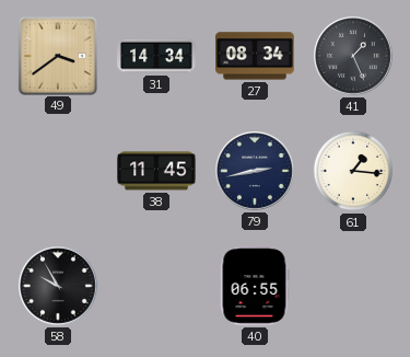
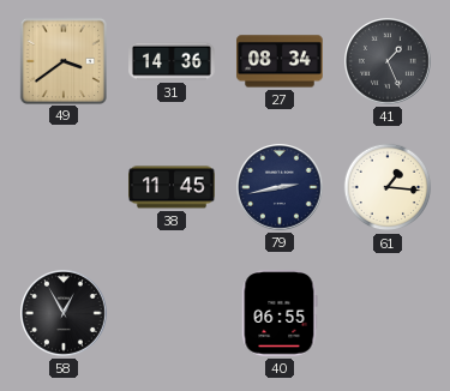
31: 14:34 -> 14:36
58: 9:55 -> 12:55
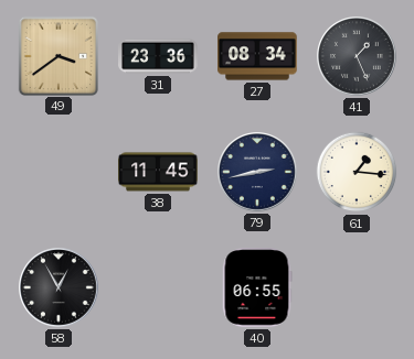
31: 14:36 -> 23:36
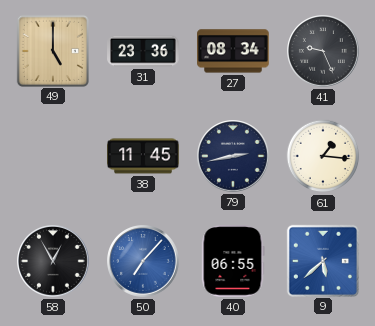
49: 3:39 -> 5:00
41: 1:26 -> 9:26
50: none -> 7:07
9: none -> 5:38
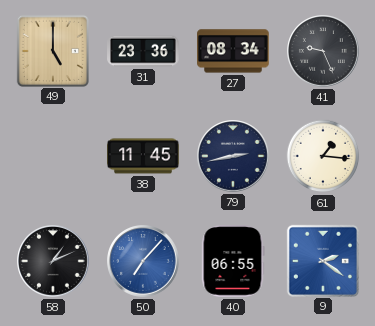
58: 12:55 -> 1:11
9: 5:38 -> 2:21
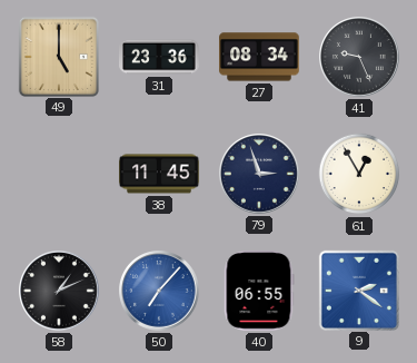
79: 2:43 -> 2:57
61: 1:16 -> 12:55
